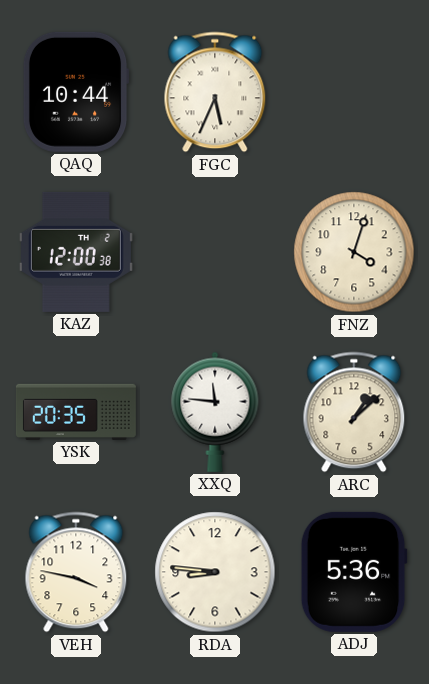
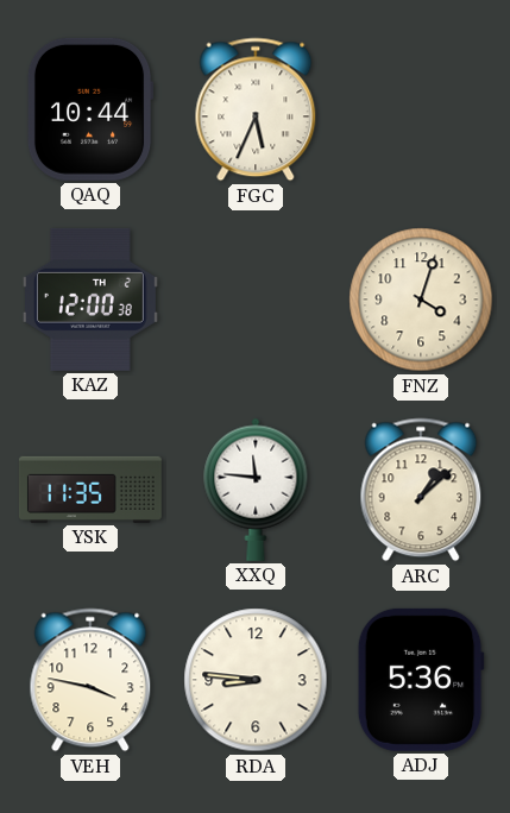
YSK: 20:35 -> 11:35
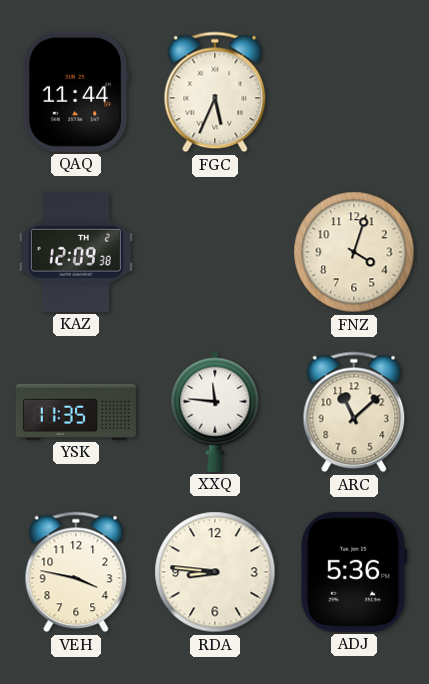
QAQ: 10:44 -> 11:44
KAZ: 12:00 -> 12:09
ARC: 1:08 -> 11:08
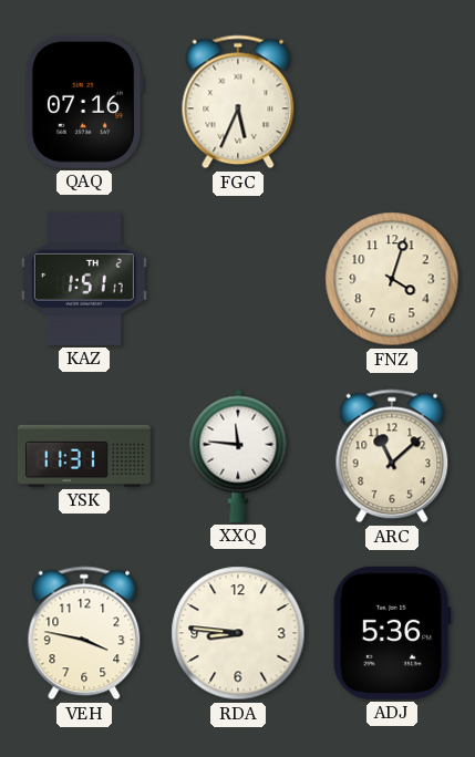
QAQ: 11:44 -> 07:16
KAZ: 12:09 -> 1:51
YSK: 11:35 -> 11:31
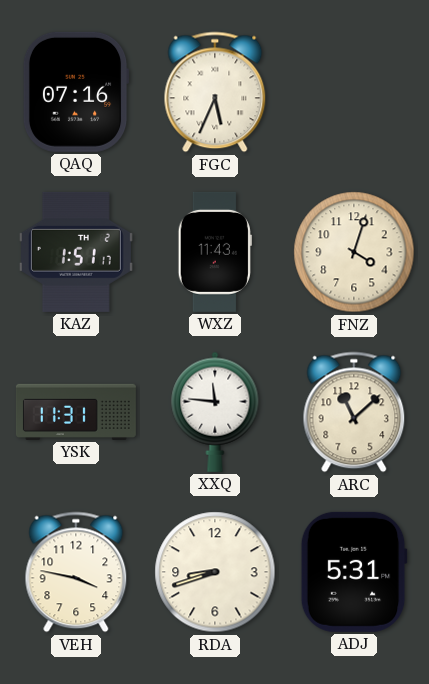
WXZ: none -> 11:43
RDA: 8:46 -> 8:42
ADJ: 5:36 -> 5:31
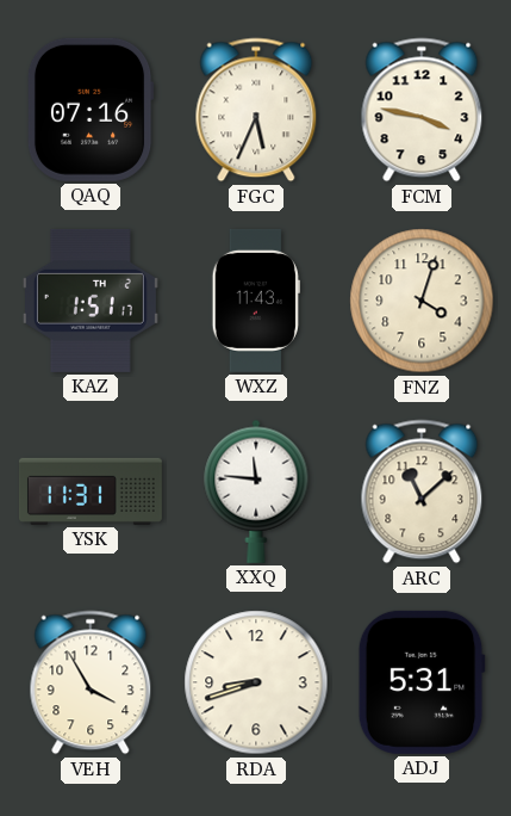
FCM: none -> 3:47
VEH: 3:47 -> 3:55
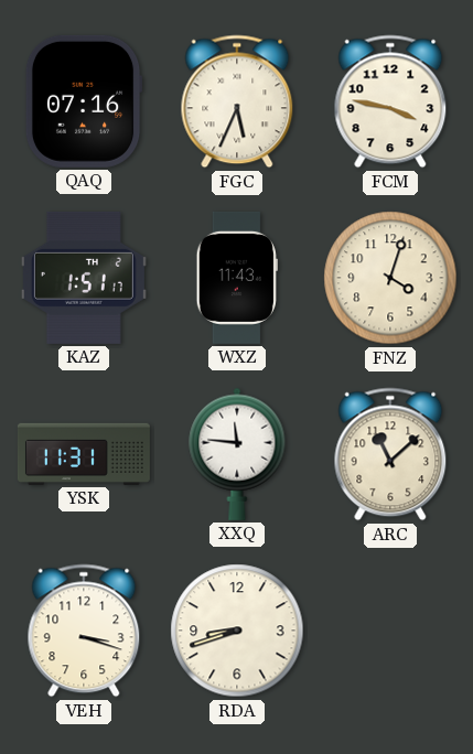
VEH: 3:55 -> 3:18
ADJ: 5:31 -> none
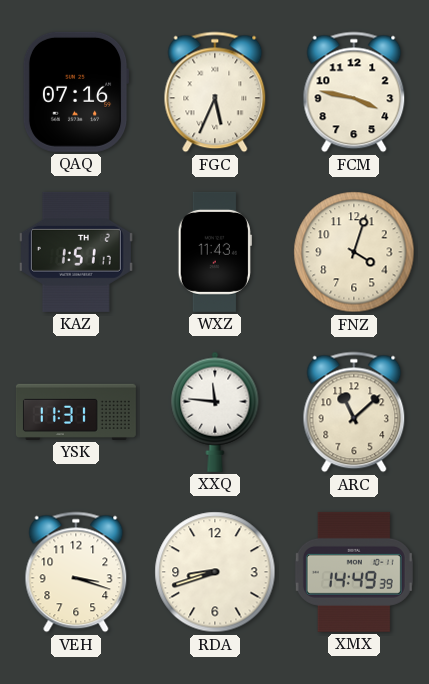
XMX: none -> 14:49
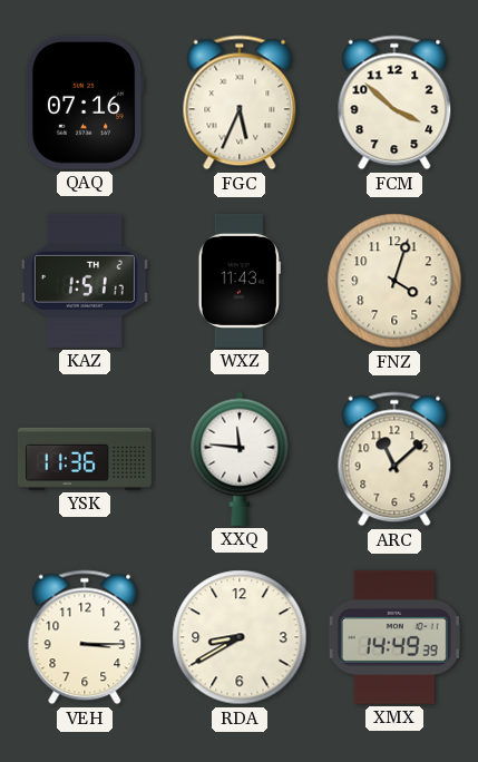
FCM: 3:47 -> 3:52
YSK: 11:31 -> 11:36
VEH: 3:18 -> 3:15
RDA: 8:42 -> 8:40
